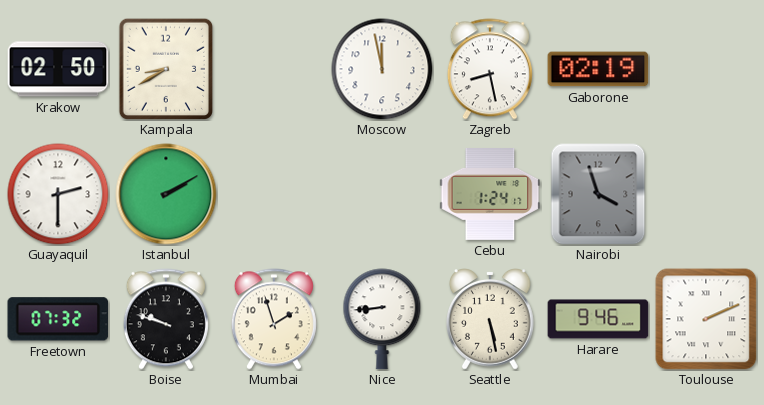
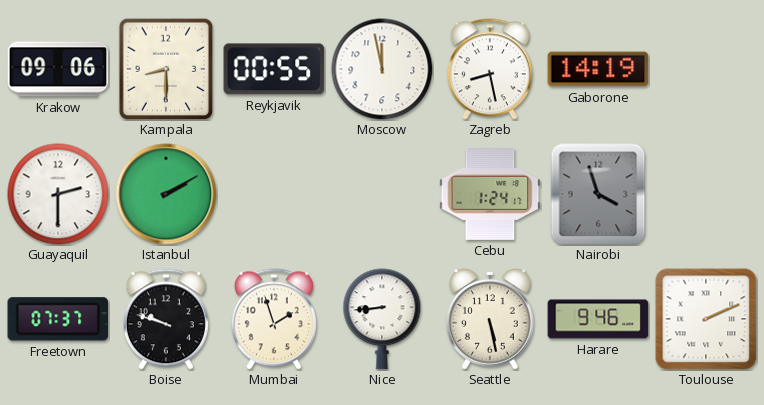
Krakow: 02:50 -> 09:06
Kampala: 8:40 -> 8:30
Reykjavik: none -> 00:55
Gaborone: 02:19 -> 14:19
Freetown: 07:32 -> 07:37
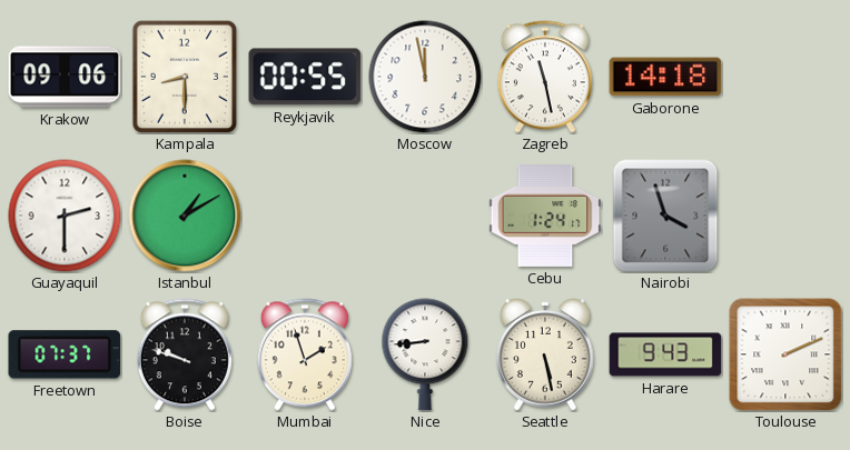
Zagreb: 8:28 -> 11:28
Gaborone: 14:19 -> 14:18
Istanbul: 2:10 -> 1:10
Harare: 9:46 -> 9:43
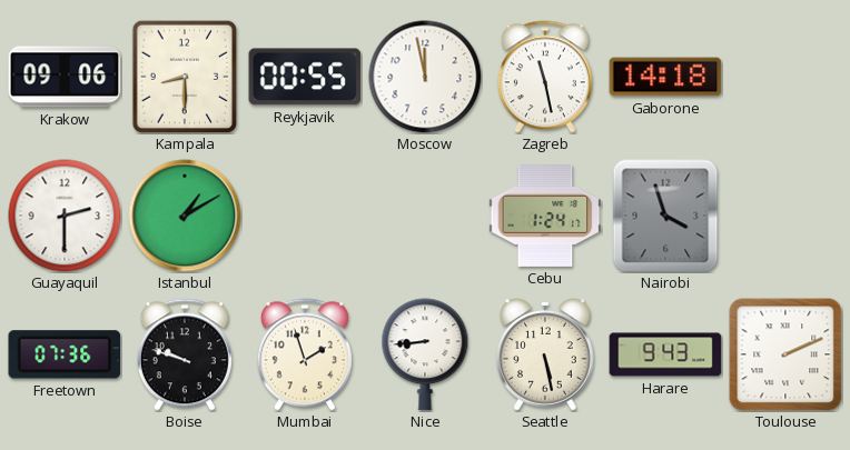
Freetown: 07:37 -> 07:36
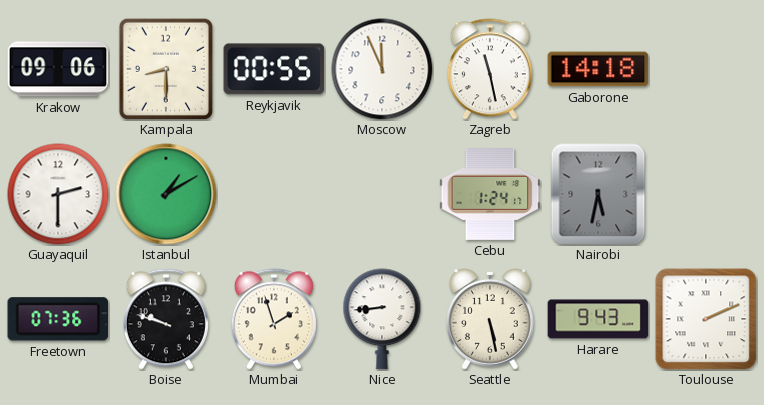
Moscow: 11:58 -> 11:56
Nairobi: 3:57 -> 5:32
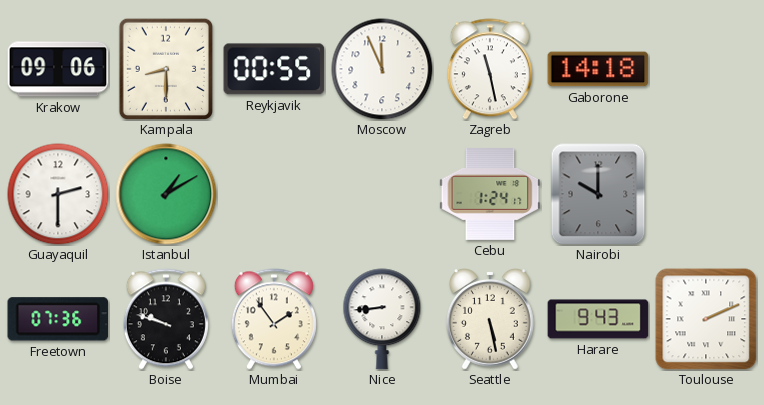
Nairobi: 5:32 -> 10:00
Mumbai: 1:57 -> 1:54
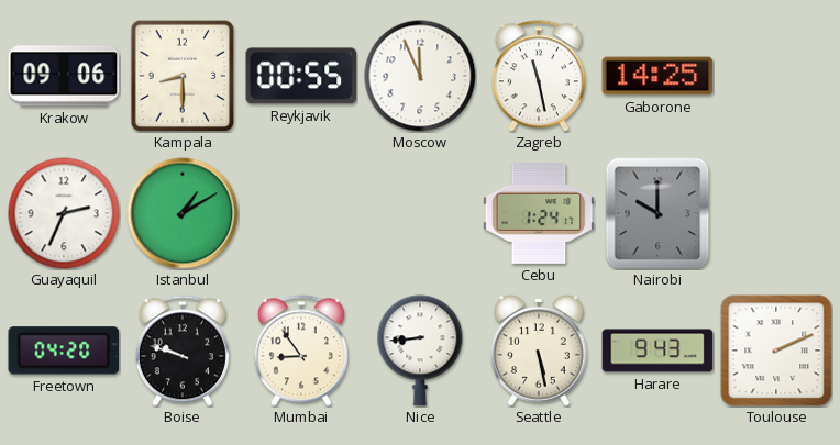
Gaborone: 14:18 -> 14:25
Guayaquil: 2:30 -> 2:34
Freetown: 07:36 -> 04:20
Mumbai: 1:54 -> 8:54
